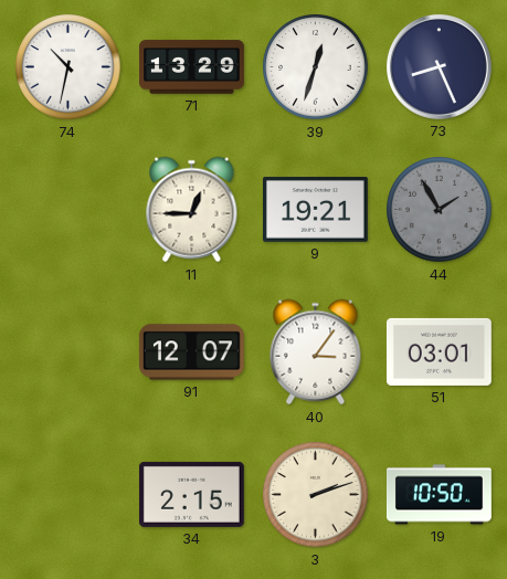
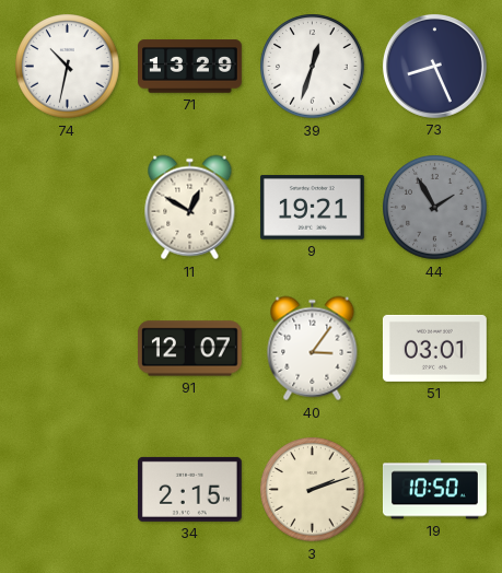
11: 12:45 -> 12:50
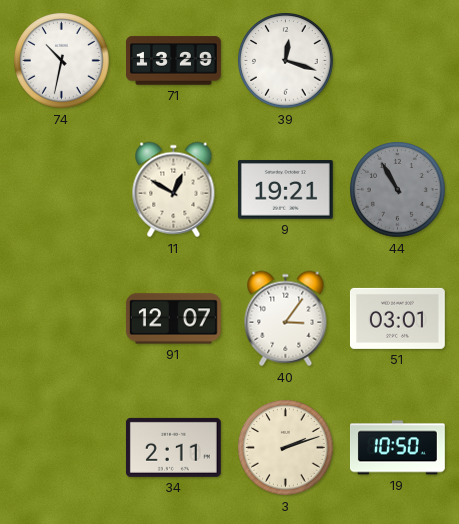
39: 12:33 -> 12:18
73: 8:26 -> none
44: 1:55 -> 10:55
34: 2:15 -> 2:11
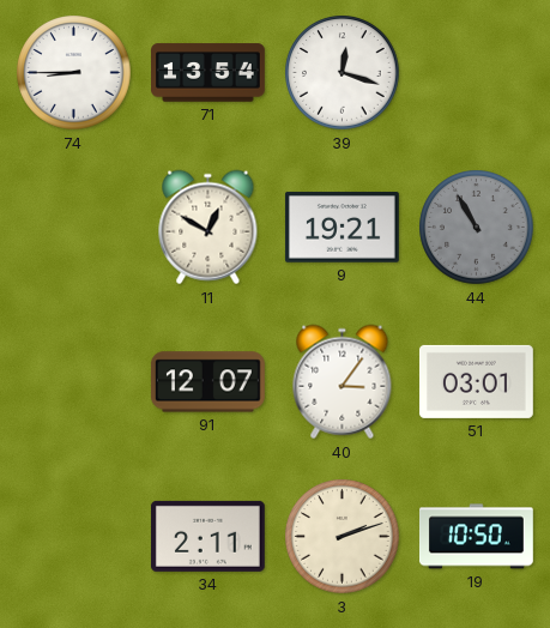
74: 10:32 -> 8:45
71: 13:29 -> 13:54
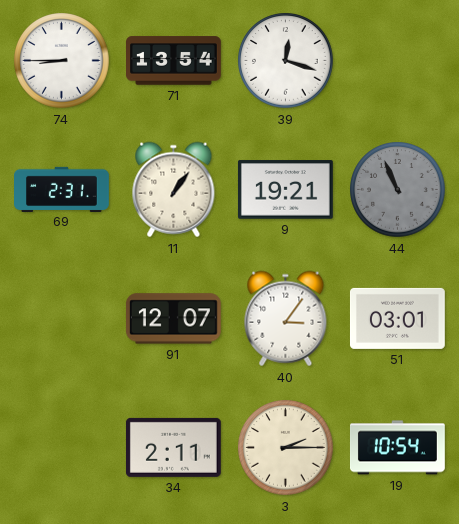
69: none -> 2:31
11: 12:50 -> 1:06
44: 10:55 -> 10:56
3: 2:12 -> 2:15
19: 10:50 -> 10:54
